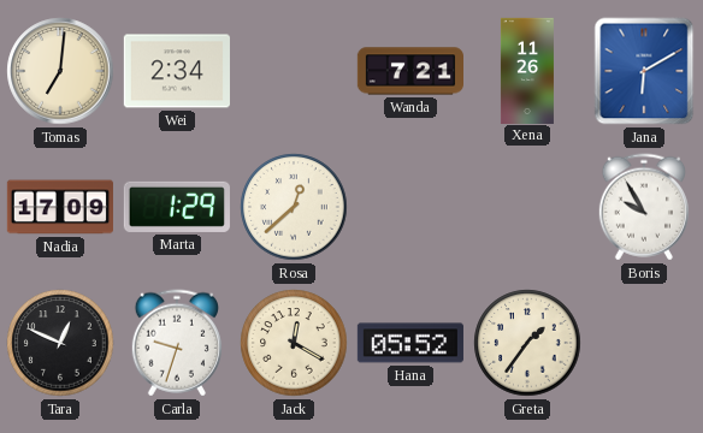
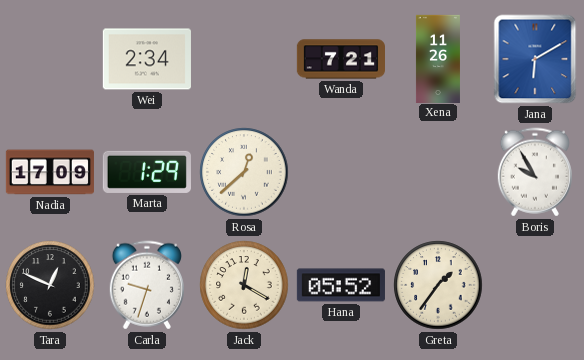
Tomas: 7:01 -> none
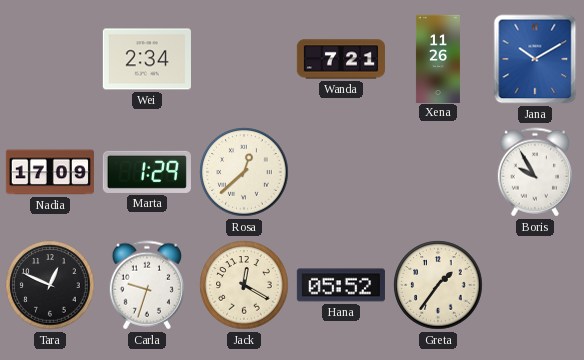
Jana: 6:10 -> 10:10
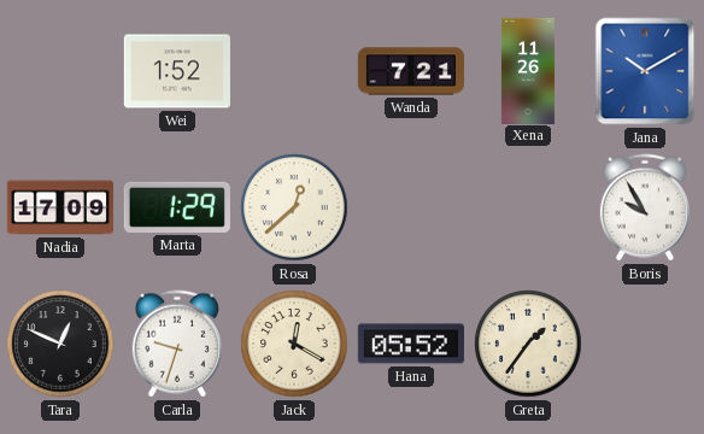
Wei: 2:34 -> 1:52
